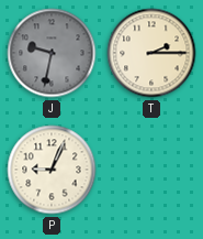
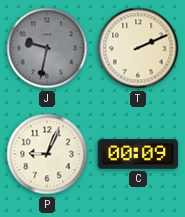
T: 2:15 -> 2:11
C: none -> 00:09
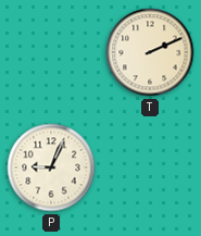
J: 9:32 -> none
C: 00:09 -> none
